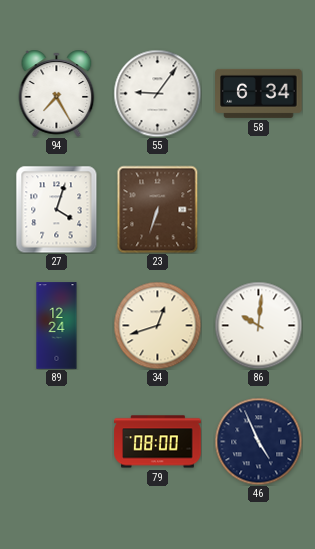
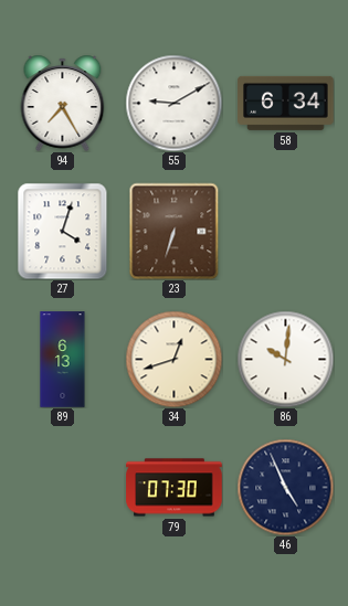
55: 9:06 -> 9:10
89: 12:24 -> 6:13
79: 08:00 -> 07:30
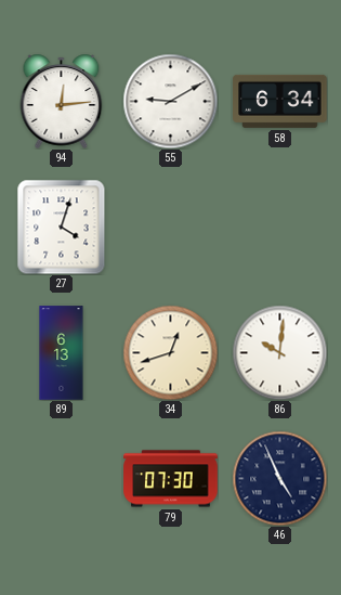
94: 7:25 -> 12:14
23: 6:33 -> none
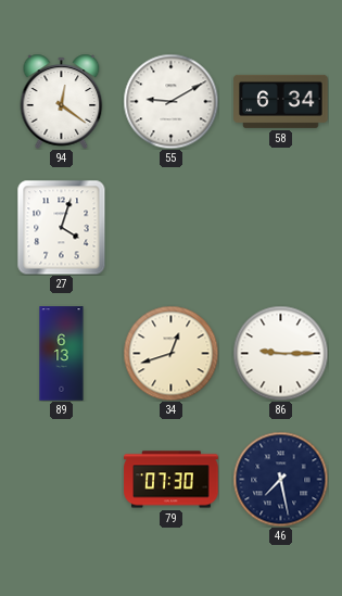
94: 12:14 -> 12:21
86: 10:01 -> 9:15
46: 4:56 -> 7:28
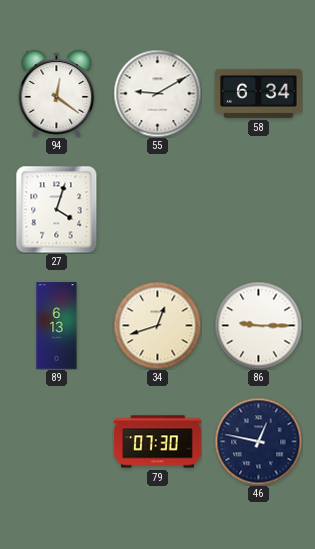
46: 7:28 -> 12:47
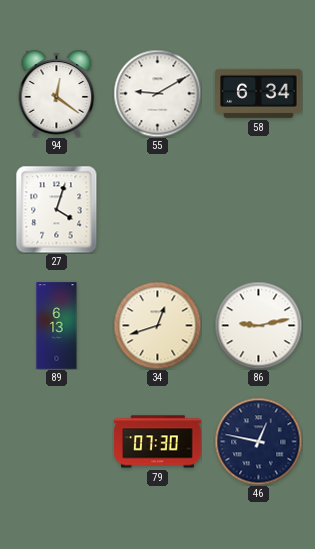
86: 9:15 -> 9:13
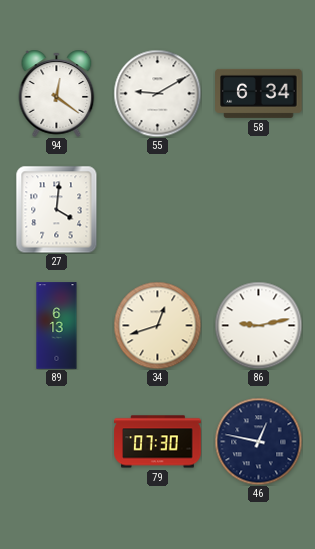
27: 4:03 -> 4:01
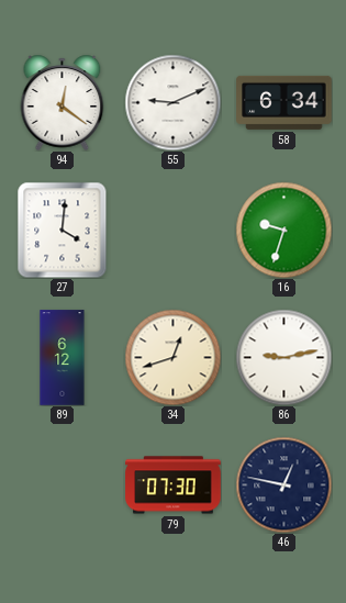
55: 9:10 -> 9:11
16: none -> 9:33
89: 6:13 -> 6:12
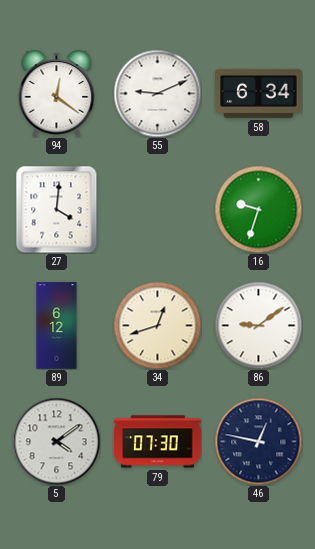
86: 9:13 -> 9:09
5: none -> 4:09
